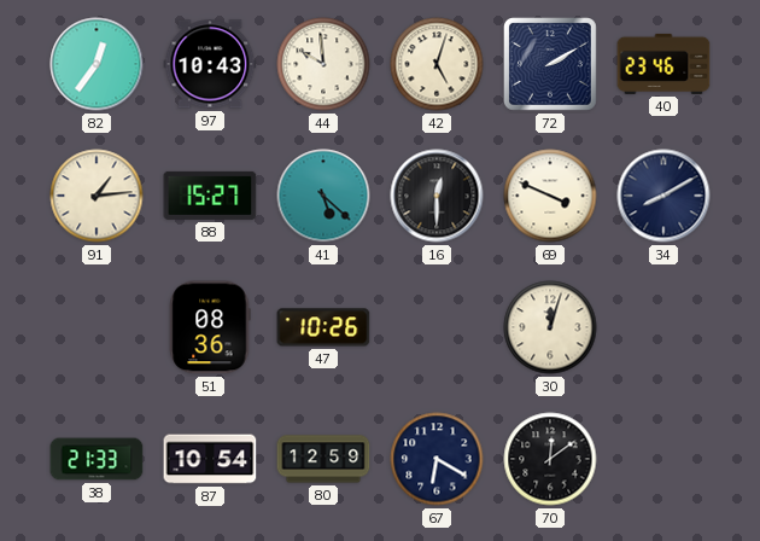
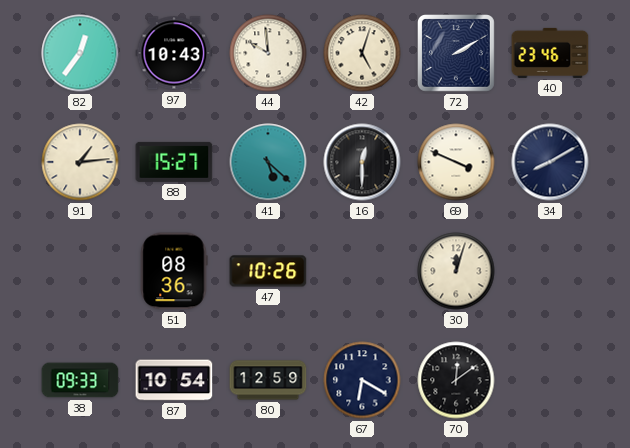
38: 21:33 -> 09:33
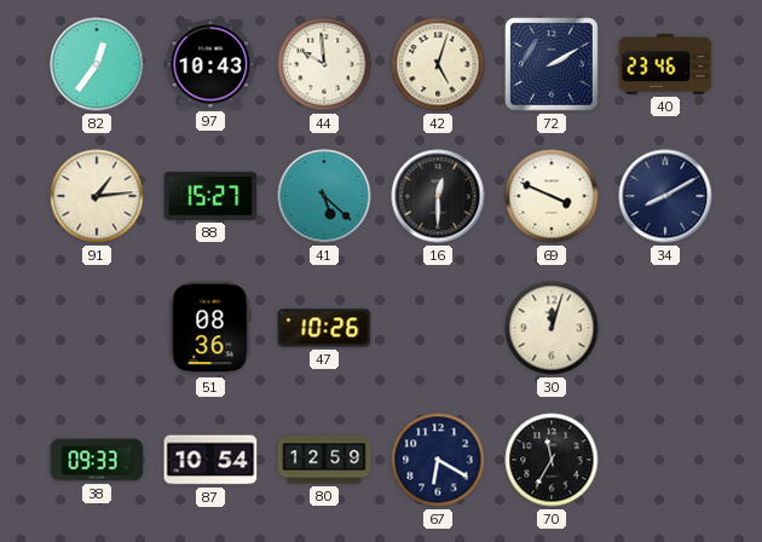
70: 12:09 -> 11:35
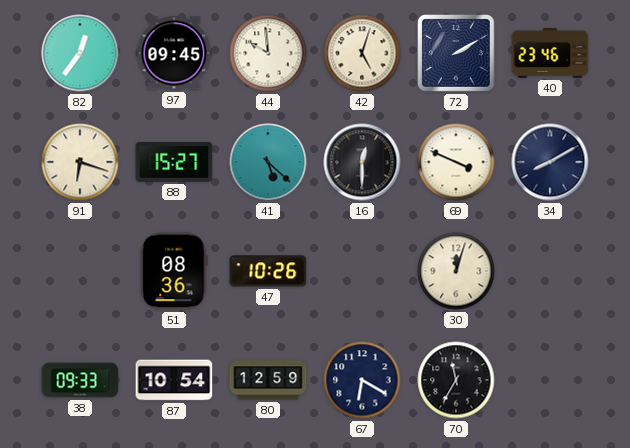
97: 10:43 -> 09:45
91: 1:14 -> 6:18
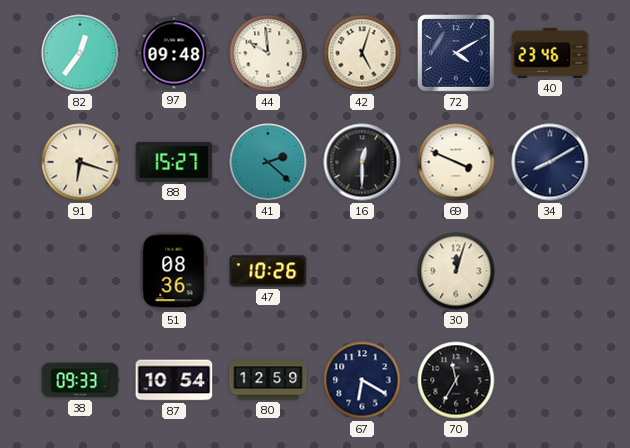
97: 09:45 -> 09:48
72: 2:10 -> 4:10
41: 5:22 -> 2:22
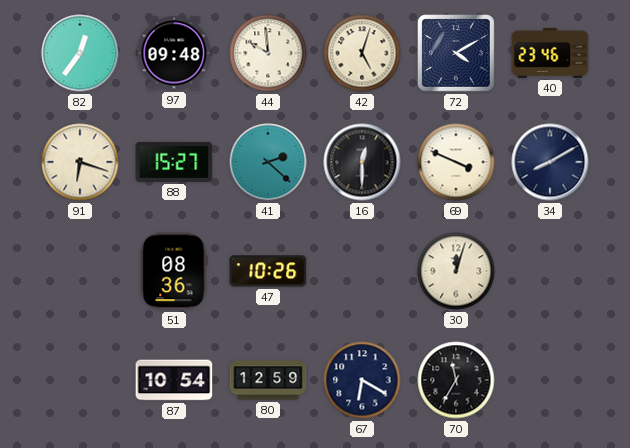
38: 09:33 -> none
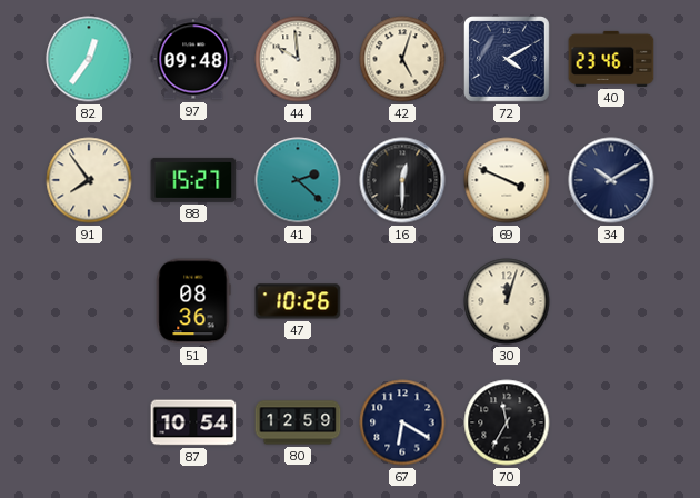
91: 6:18 -> 7:54
34: 8:10 -> 10:10
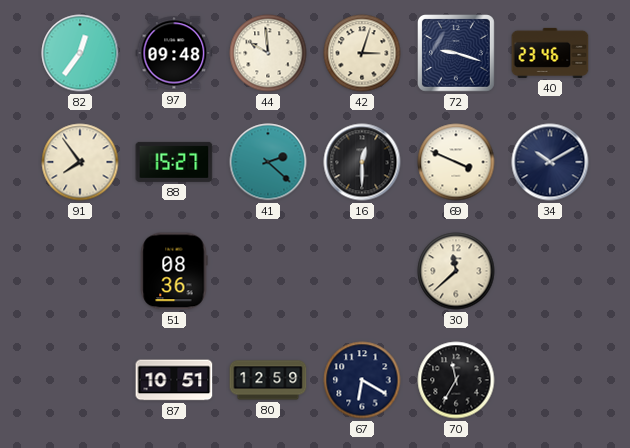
42: 5:03 -> 3:03
72: 4:10 -> 9:18
47: 10:26 -> none
30: 12:03 -> 11:38
87: 10:54 -> 10:51
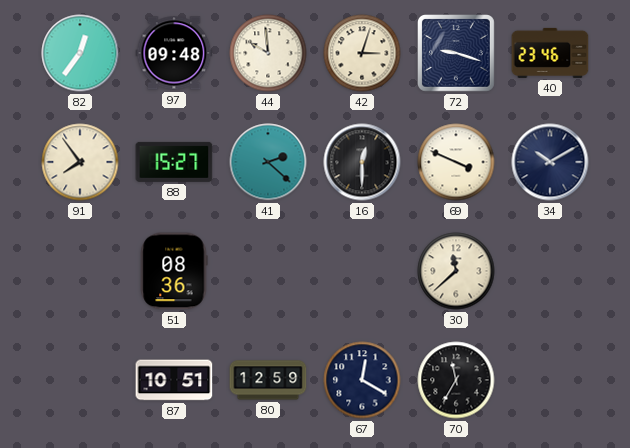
67: 6:20 -> 12:20
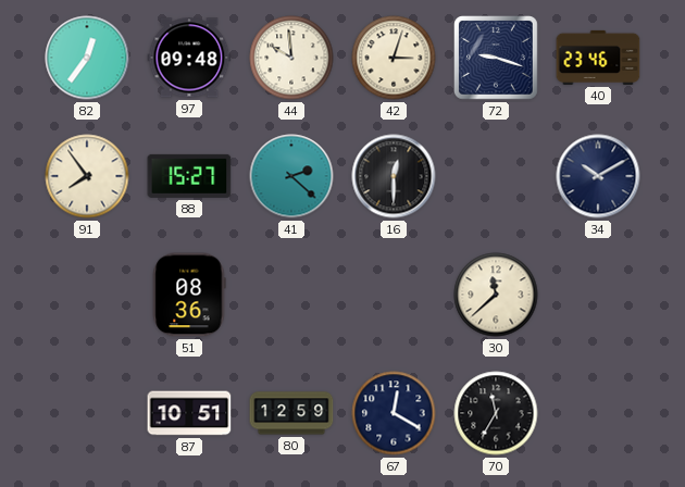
69: 3:49 -> none
